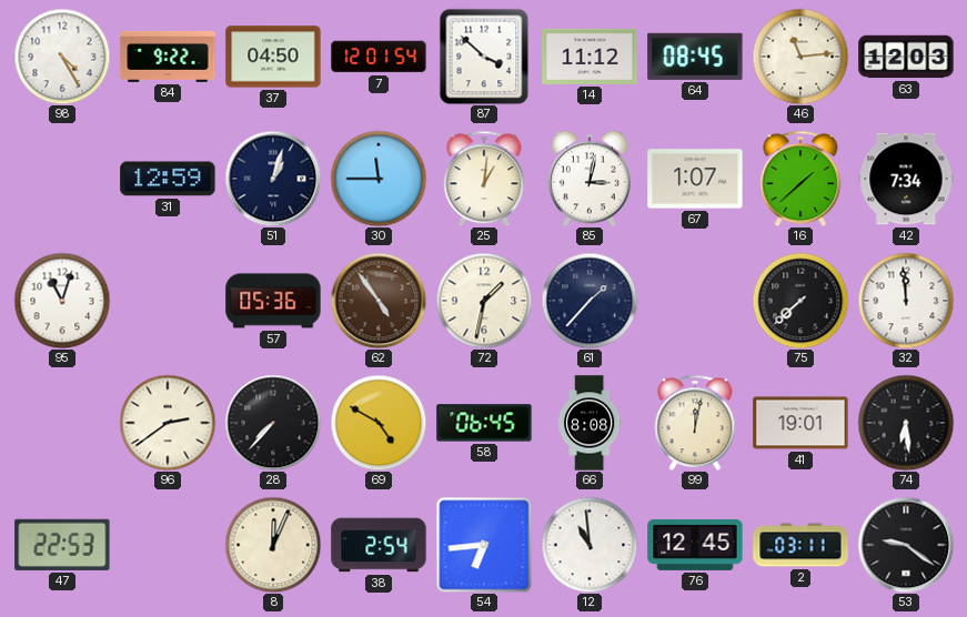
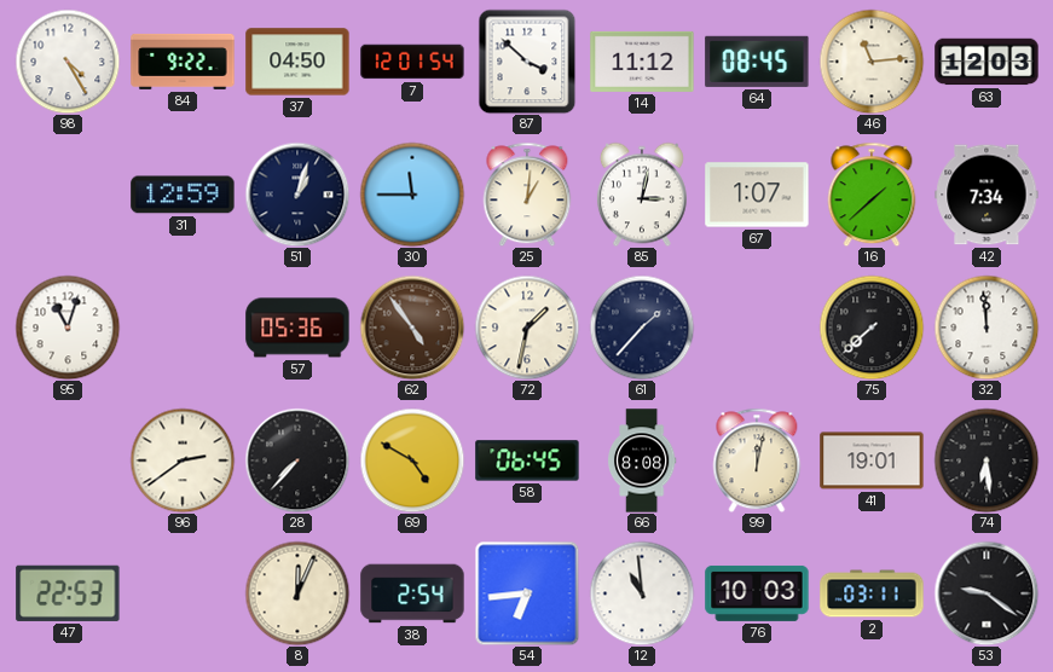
76: 12:45 -> 10:03
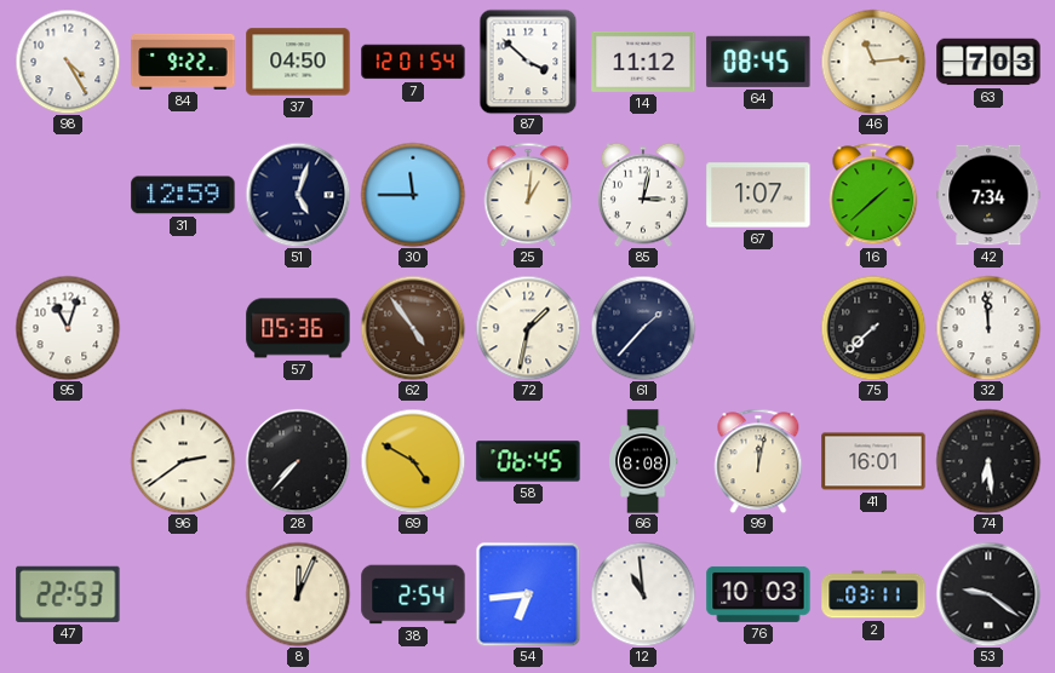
63: 12:03 -> 7:03
51: 1:03 -> 5:03
41: 19:01 -> 16:01
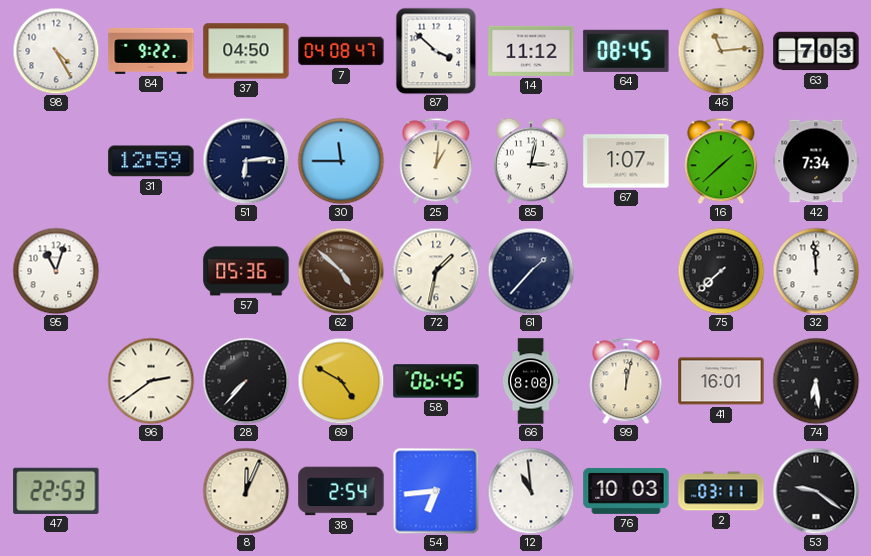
7: 12:01 -> 04:08
51: 5:03 -> 6:14
62: 4:54 -> 4:52
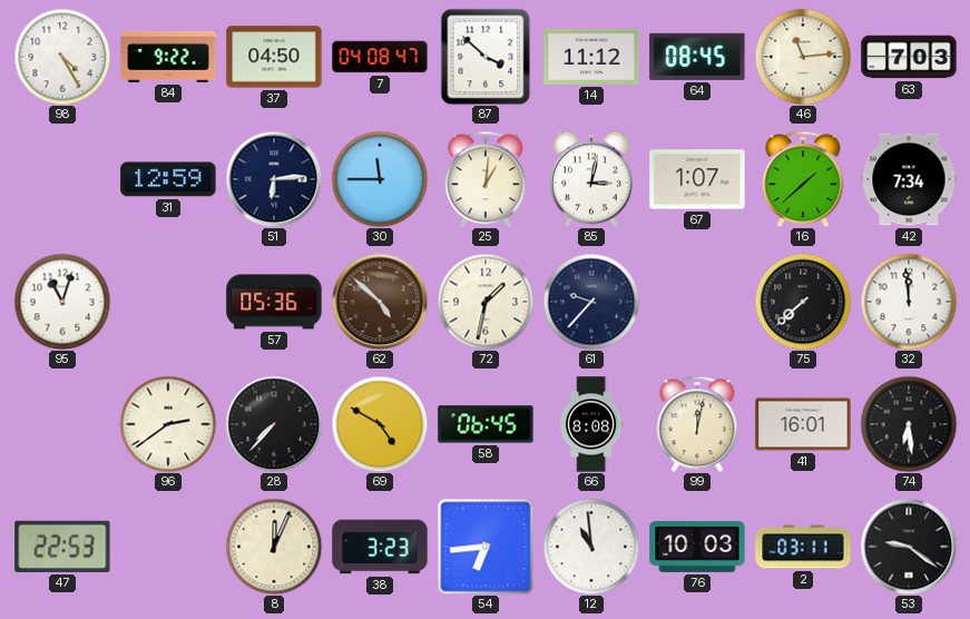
61: 1:37 -> 9:37
38: 2:54 -> 3:23
